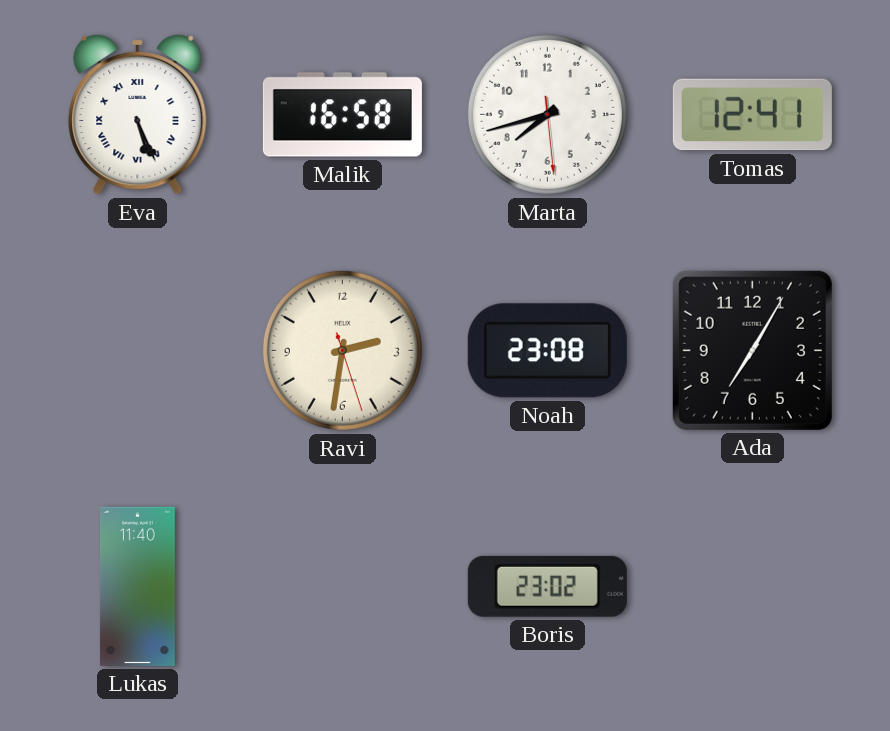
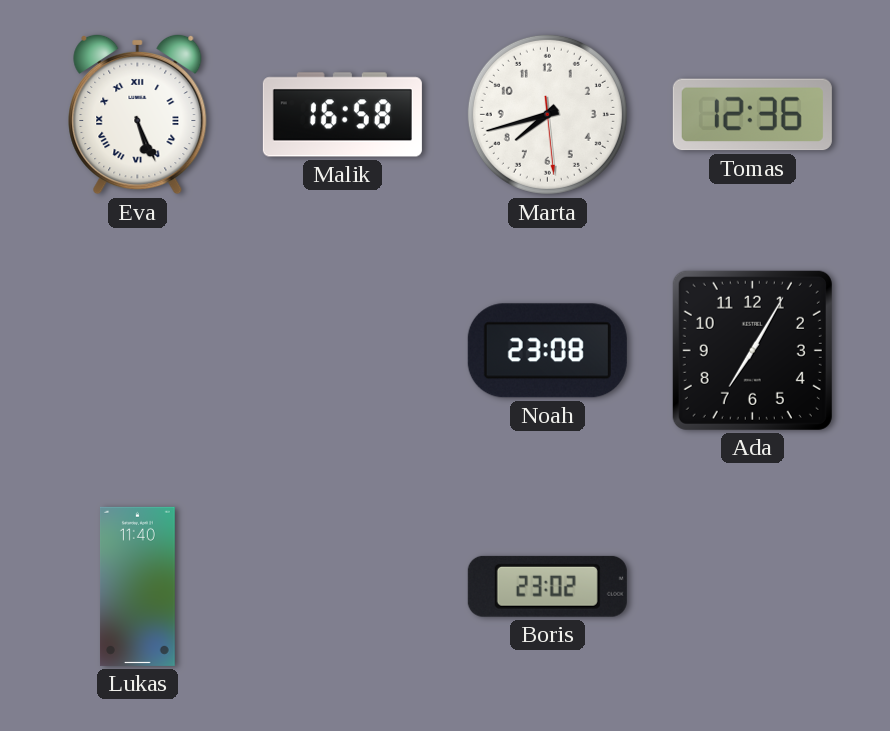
Tomas: 12:41 -> 12:36
Ravi: 2:31 -> none
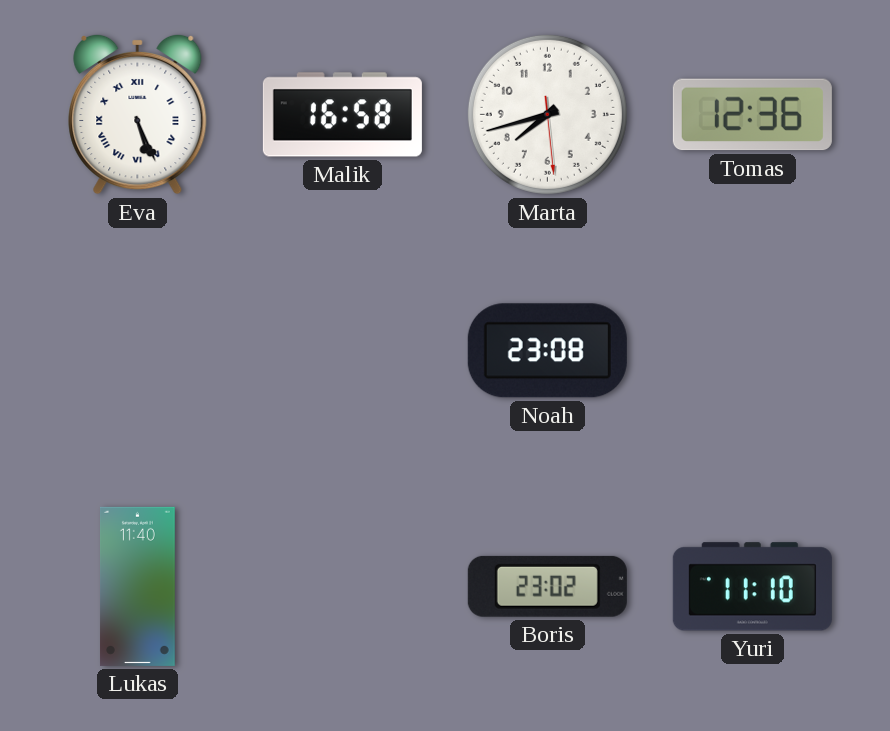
Ada: 7:05 -> none
Yuri: none -> 11:10
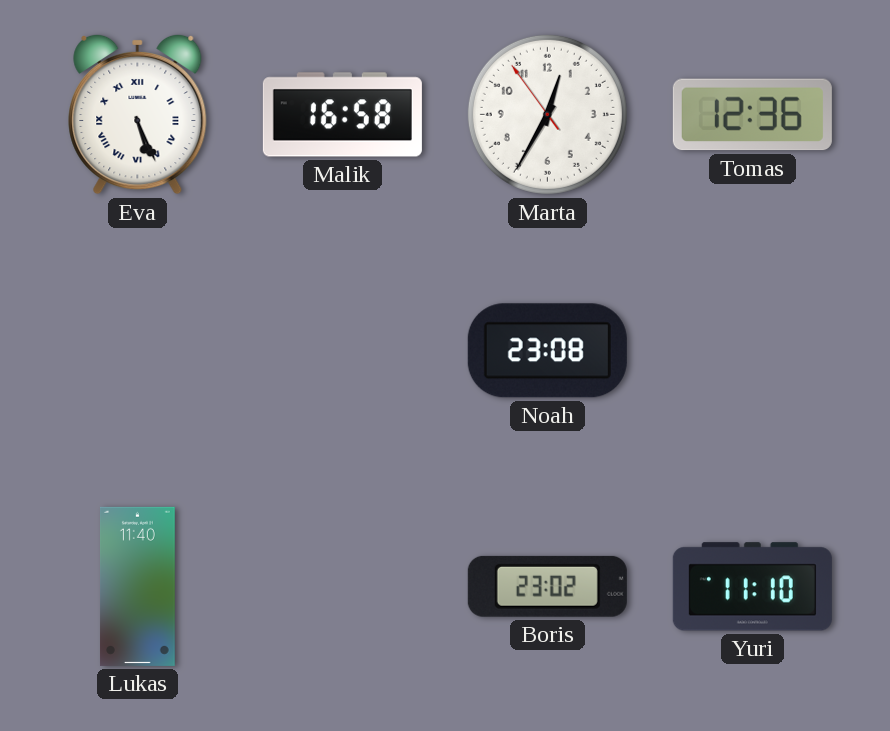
Marta: 7:42 -> 12:34
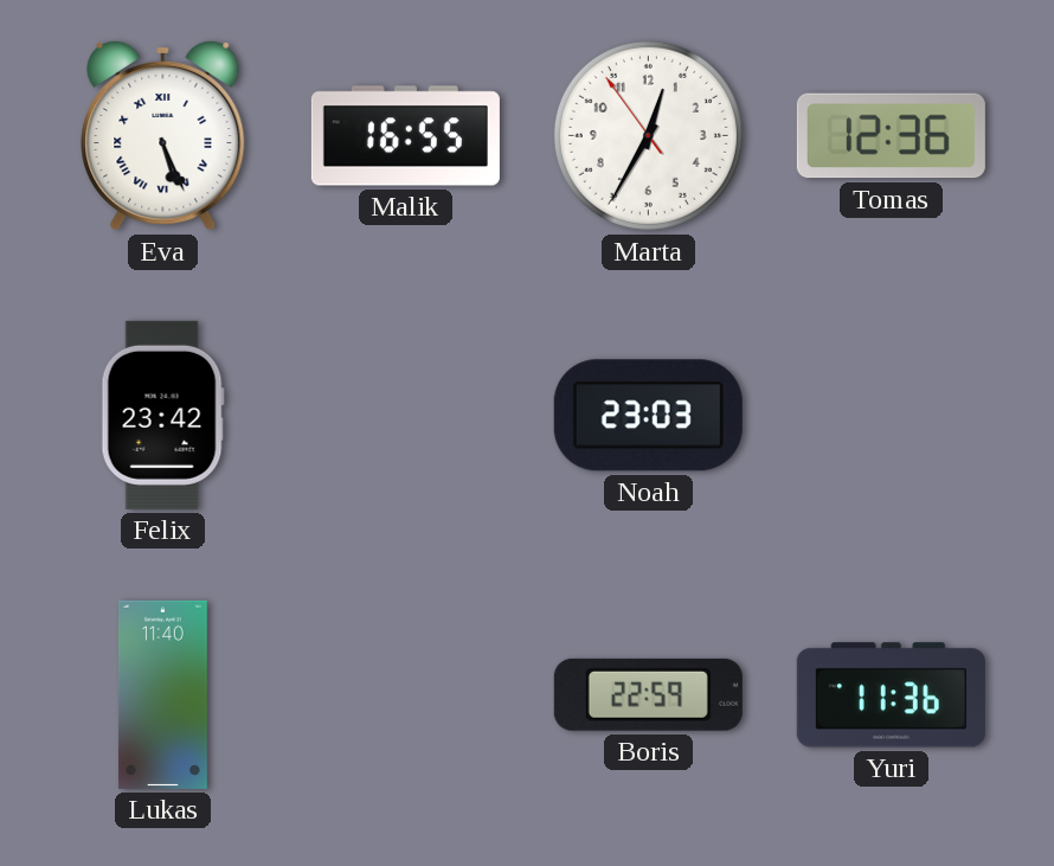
Malik: 16:58 -> 16:55
Felix: none -> 23:42
Noah: 23:08 -> 23:03
Boris: 23:02 -> 22:59
Yuri: 11:10 -> 11:36
